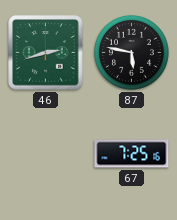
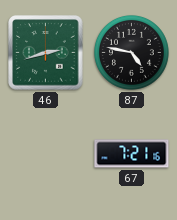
87: 5:47 -> 4:47
67: 7:25 -> 7:21
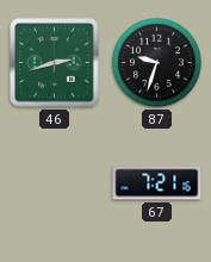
87: 4:47 -> 9:33
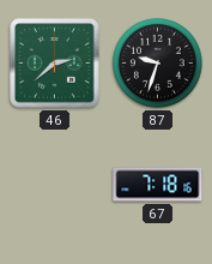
46: 2:42 -> 2:38
67: 7:21 -> 7:18
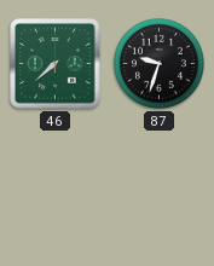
46: 2:38 -> 7:38
67: 7:18 -> none
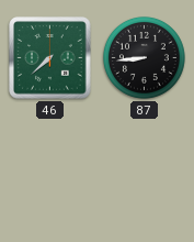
87: 9:33 -> 8:44
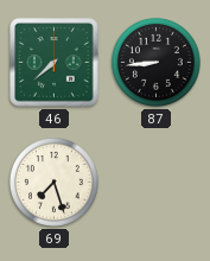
69: none -> 7:27
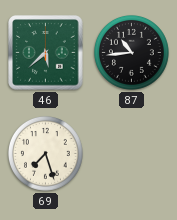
46: 7:38 -> 5:38
87: 8:44 -> 10:44
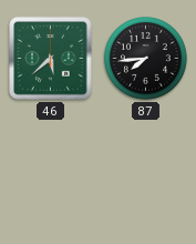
87: 10:44 -> 7:44
69: 7:27 -> none
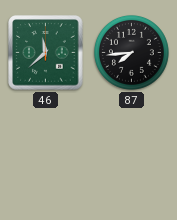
46: 5:38 -> 11:38
